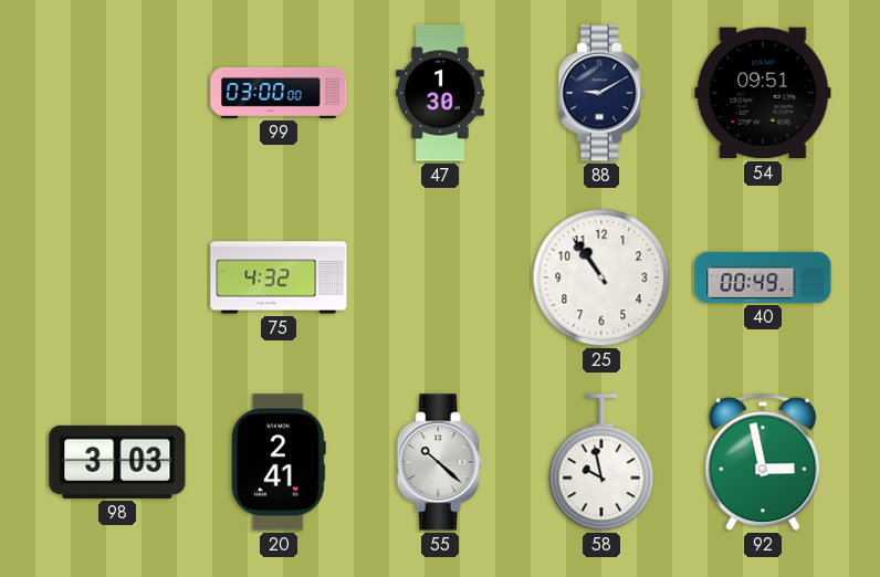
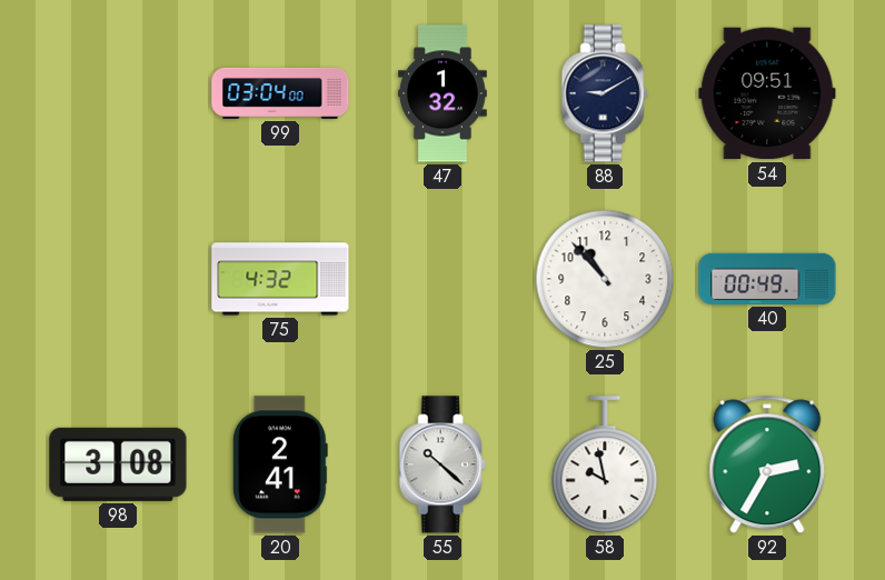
99: 03:00 -> 03:04
47: 1:30 -> 1:32
25: 10:54 -> 10:53
98: 3:03 -> 3:08
92: 2:58 -> 2:35
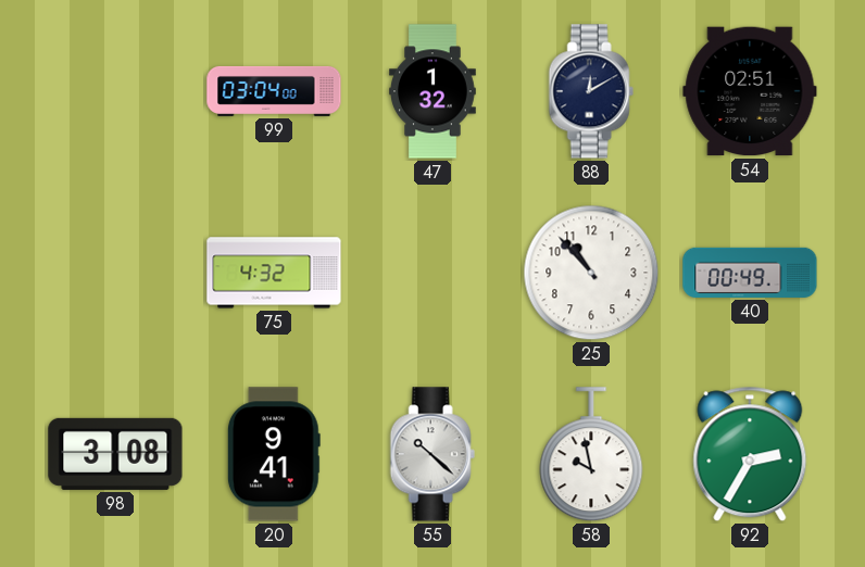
88: 9:10 -> 12:10
54: 09:51 -> 02:51
20: 2:41 -> 9:41
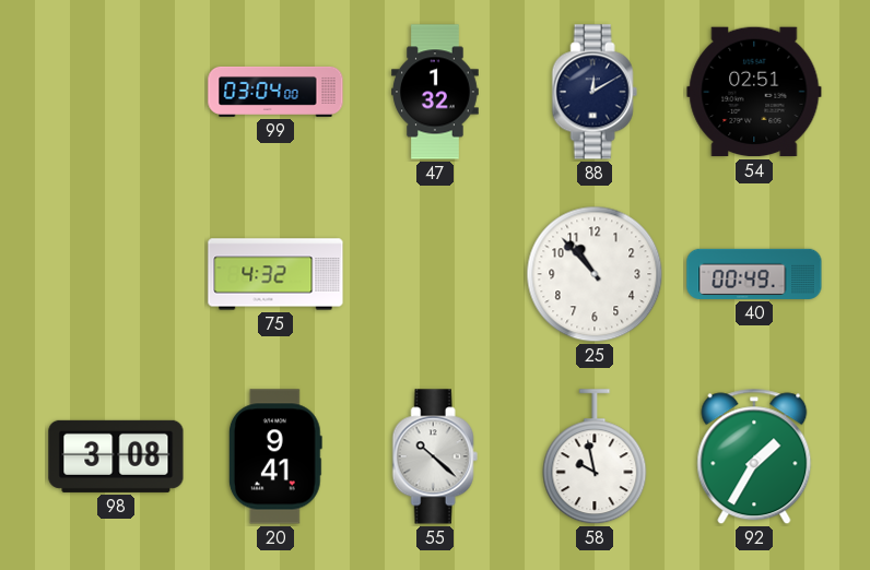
92: 2:35 -> 1:35
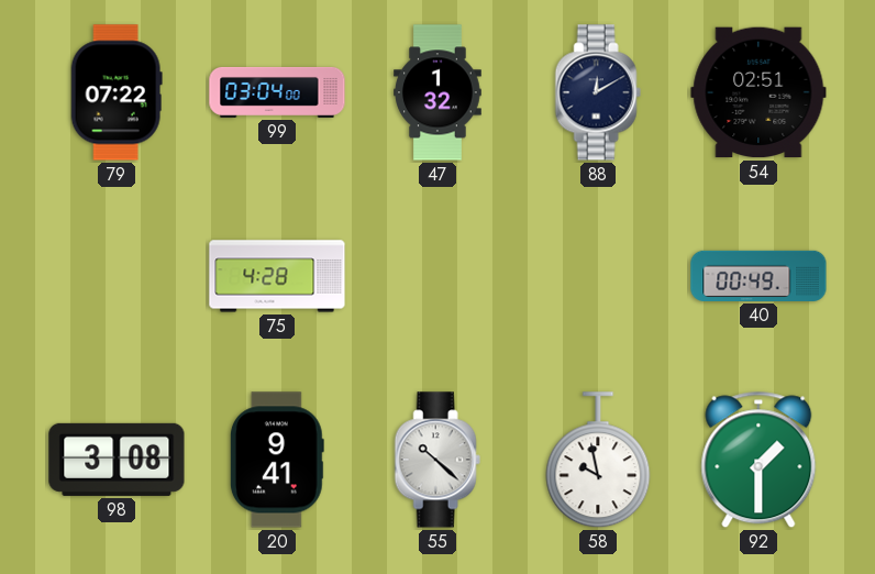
79: none -> 07:22
75: 4:32 -> 4:28
25: 10:53 -> none
92: 1:35 -> 1:30
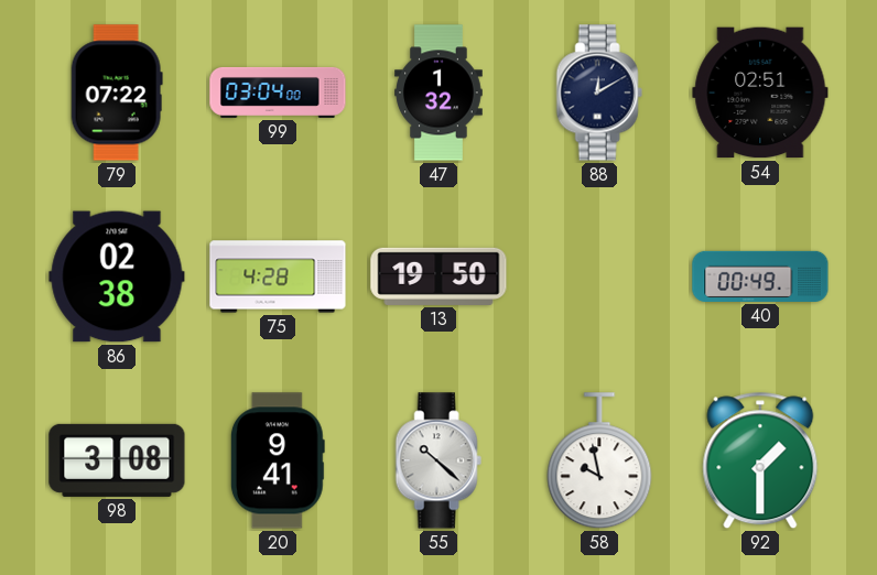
86: none -> 02:38
13: none -> 19:50
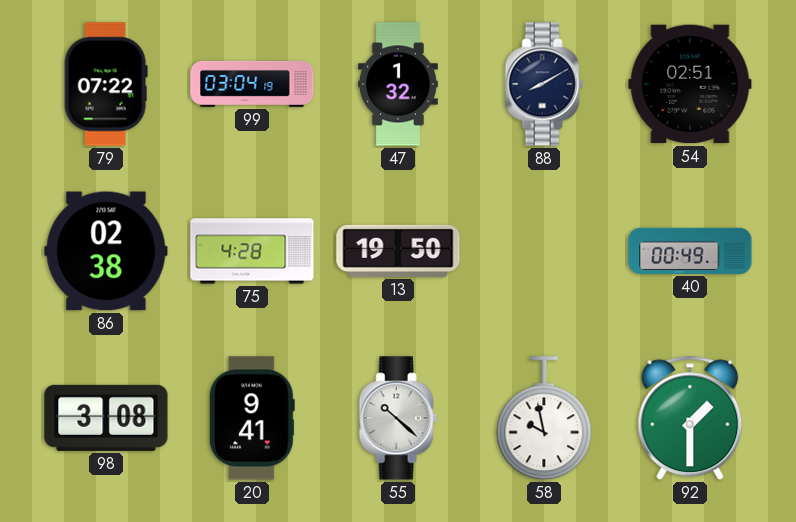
99: 03:04:00 -> 03:04:19
88: 12:10 -> 8:10
